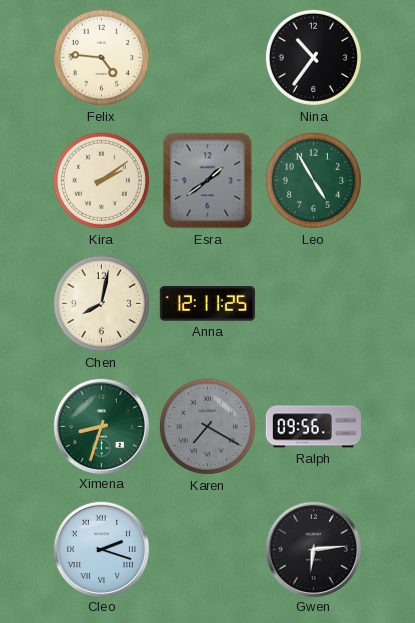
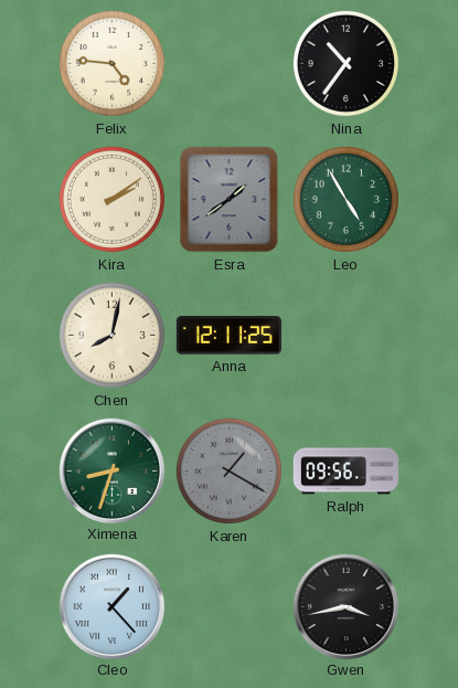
Karen: 7:20 -> 1:20
Cleo: 2:18 -> 1:23
Gwen: 6:14 -> 3:43
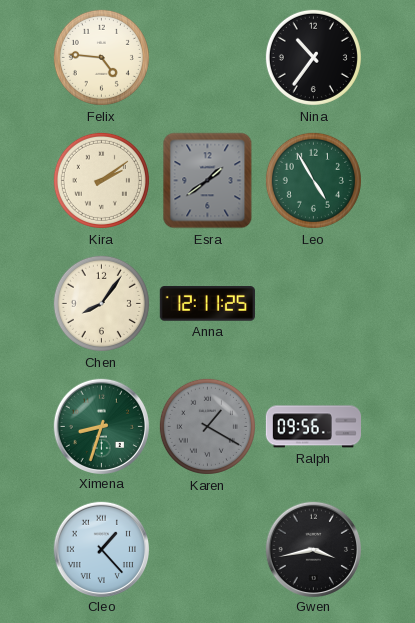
Chen: 8:02 -> 8:06
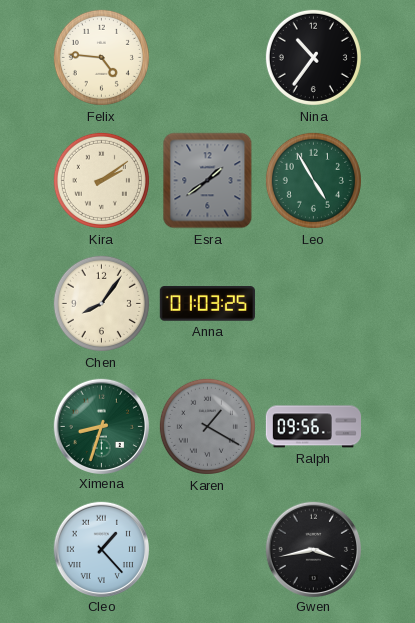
Anna: 12:11 -> 01:03
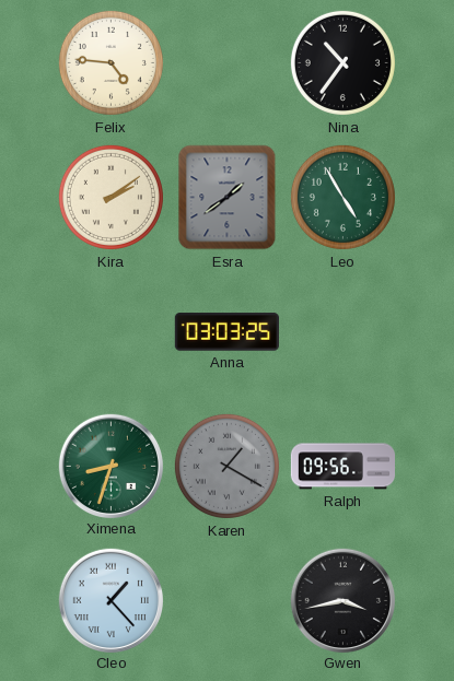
Chen: 8:06 -> none
Anna: 01:03 -> 03:03
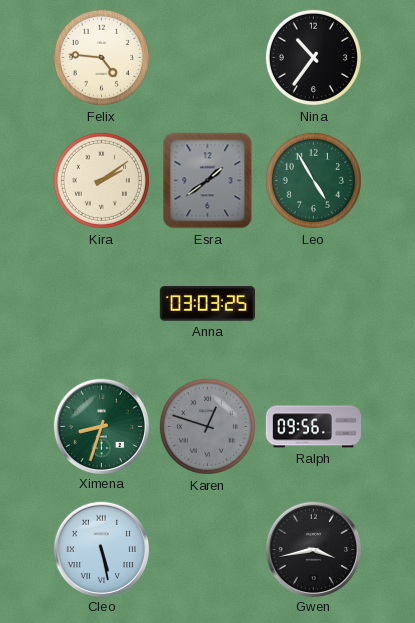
Karen: 1:20 -> 12:48
Cleo: 1:23 -> 5:28
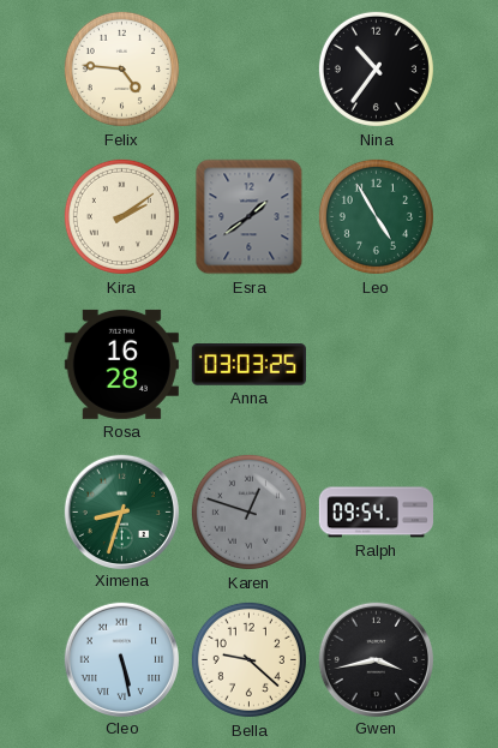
Rosa: none -> 16:28
Ralph: 09:56 -> 09:54
Bella: none -> 9:22
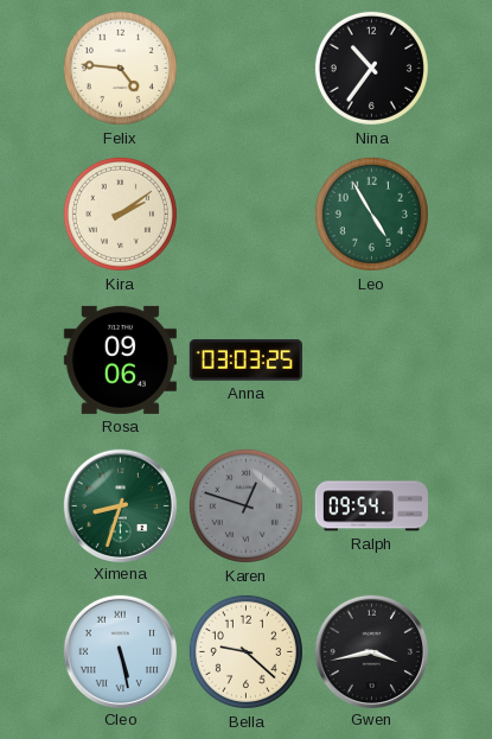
Esra: 1:39 -> none
Rosa: 16:28 -> 09:06
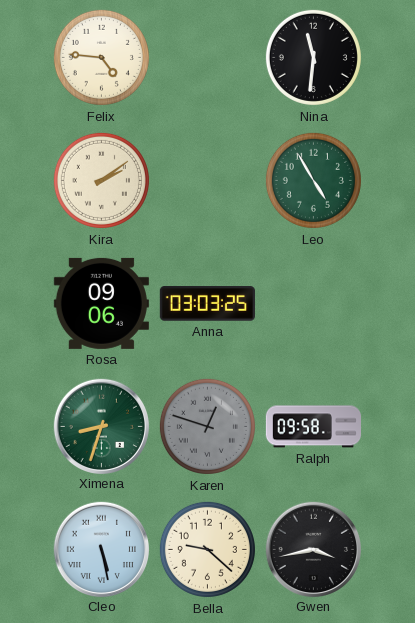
Nina: 10:36 -> 11:31
Ralph: 09:54 -> 09:58
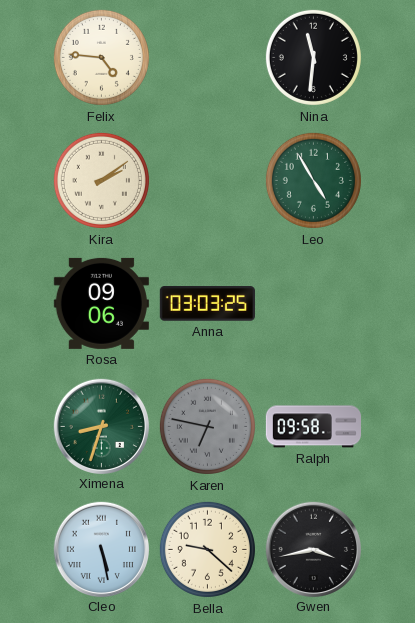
Karen: 12:48 -> 6:47
